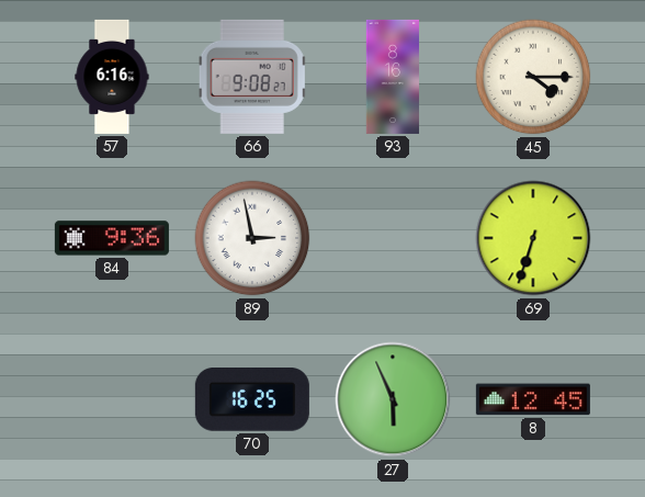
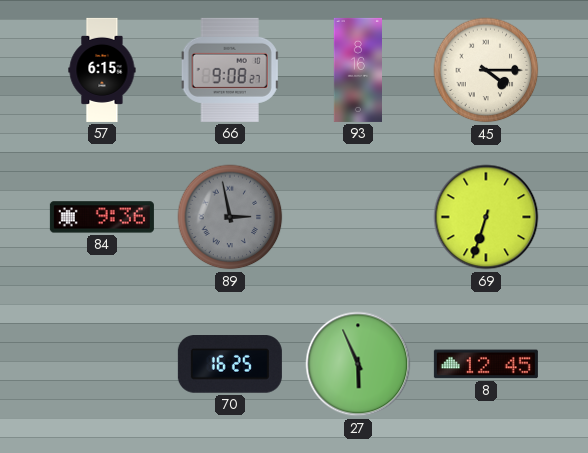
57: 6:16 -> 6:15
89 dial: white -> grey
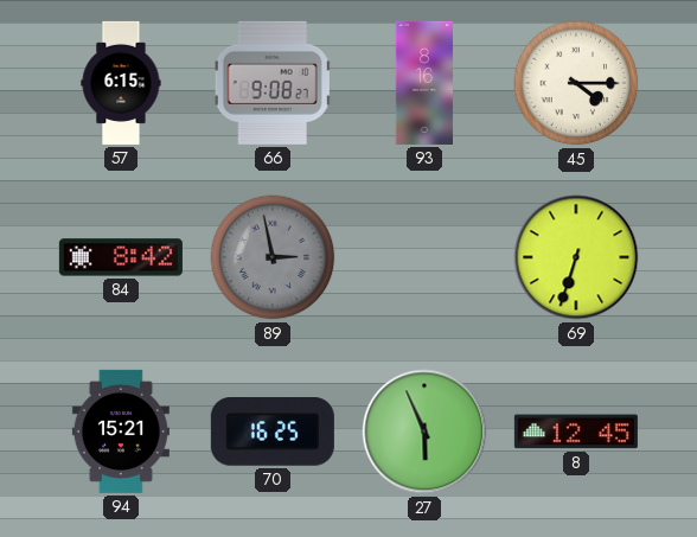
84: 9:36 -> 8:42
94: none -> 15:21
